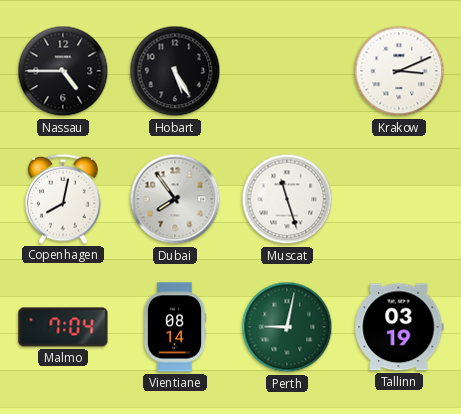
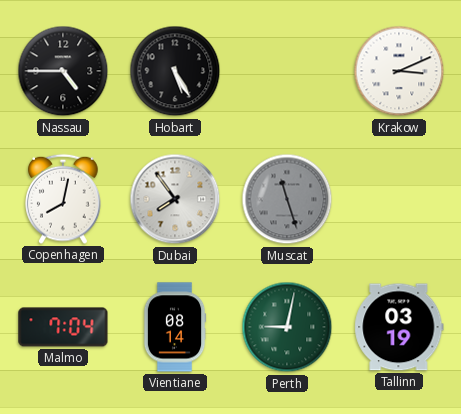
Muscat dial: white -> grey
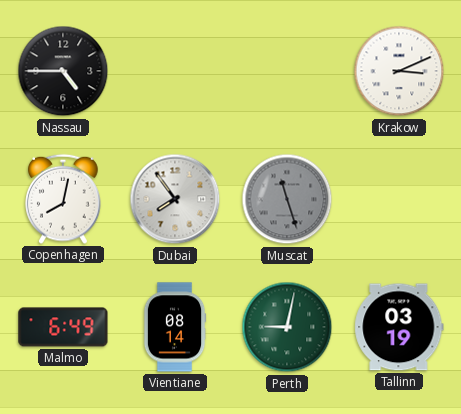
Hobart: 5:25 -> none
Malmo: 7:04 -> 6:49
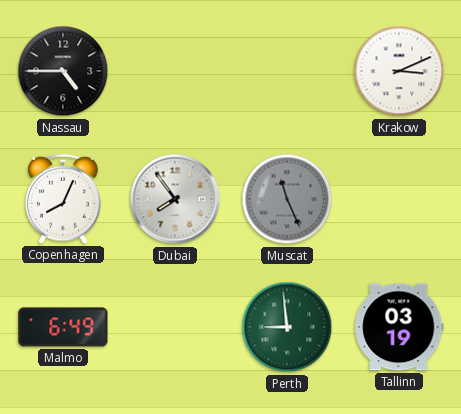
Copenhagen: 8:02 -> 8:04
Muscat: 11:27 -> 11:26
Vientiane: 08:14 -> none
Perth: 9:02 -> 8:59
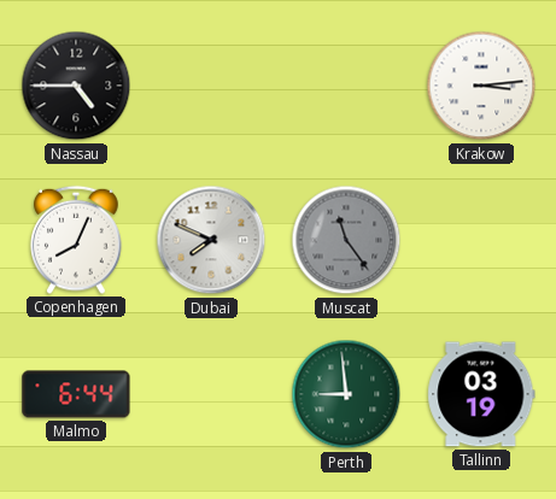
Krakow: 3:11 -> 3:14
Dubai: 7:54 -> 7:49
Muscat: 11:26 -> 11:24
Malmo: 6:49 -> 6:44
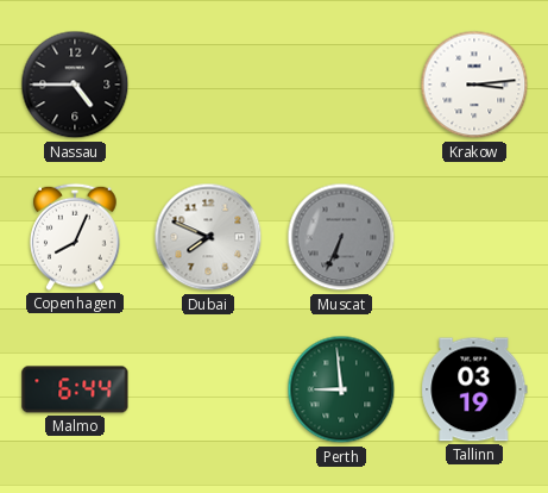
Muscat: 11:24 -> 6:34
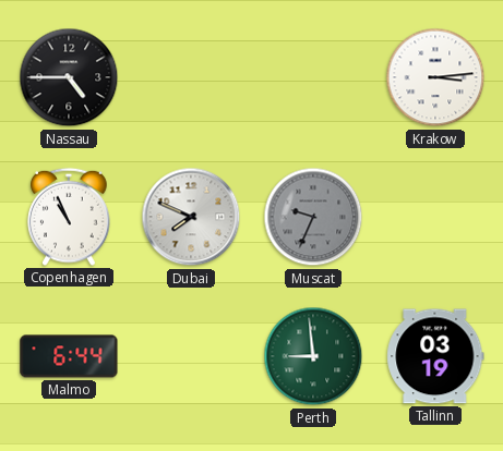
Copenhagen: 8:04 -> 10:56
Muscat: 6:34 -> 9:34
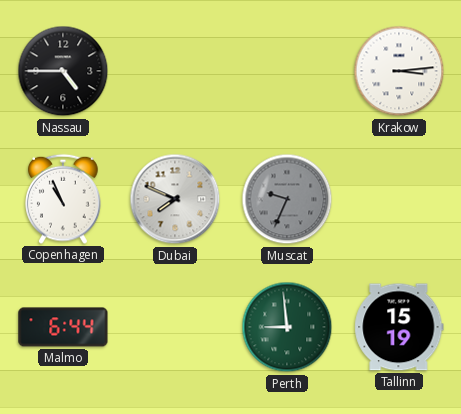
Tallinn: 03:19 -> 15:19
